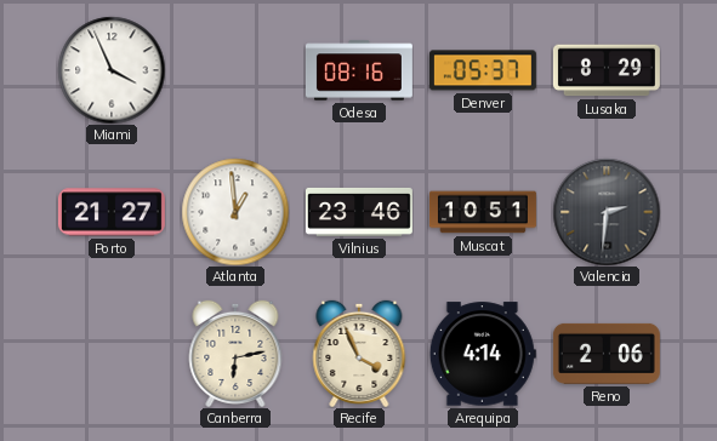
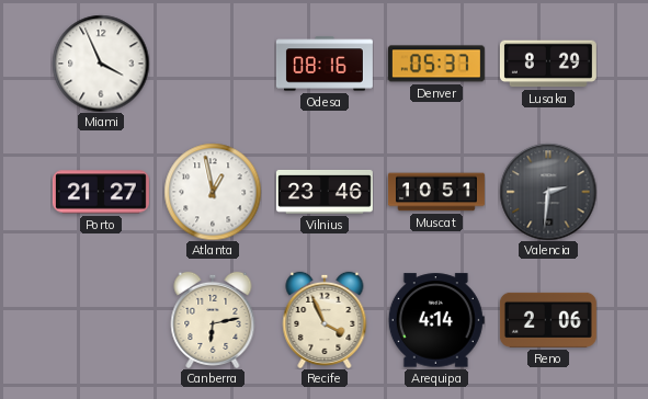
Atlanta: 12:59 -> 12:58
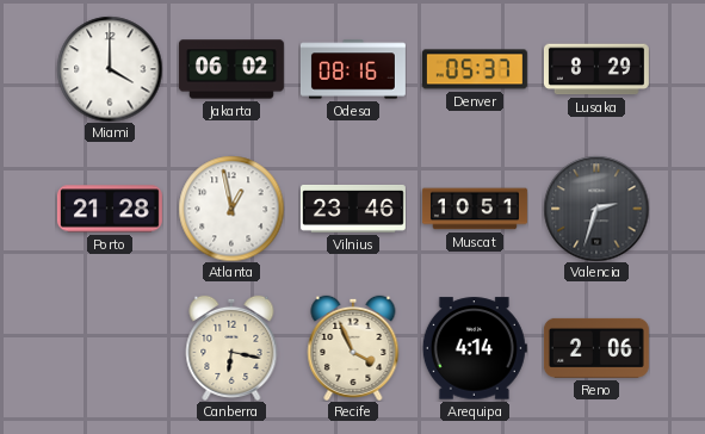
Miami: 3:56 -> 4:00
Jakarta: none -> 06:02
Porto: 21:27 -> 21:28
Valencia: 2:31 -> 2:33
Canberra: 6:13 -> 6:17
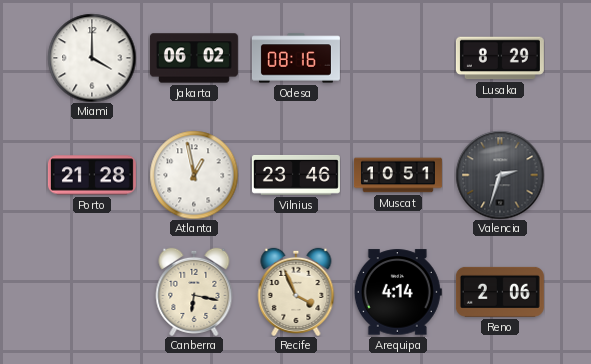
Denver: 05:37 -> none
